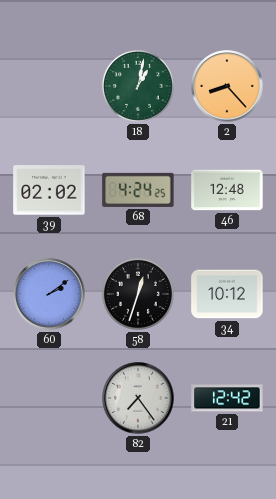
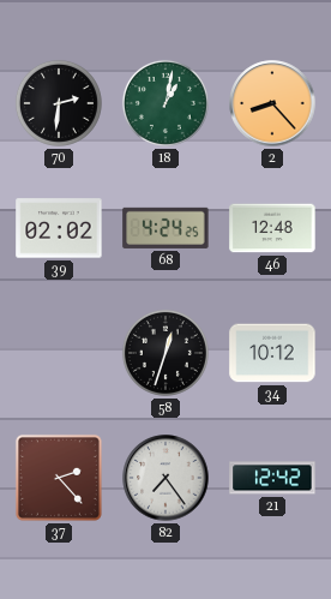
70: none -> 2:31
60: 2:09 -> none
37: none -> 2:23
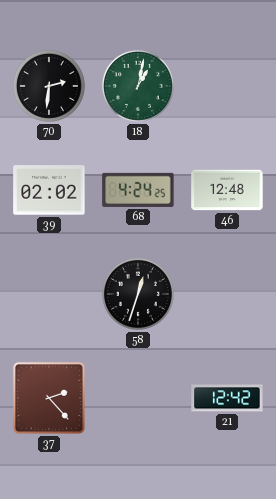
2: 8:23 -> none
34: 10:12 -> none
82: 7:24 -> none
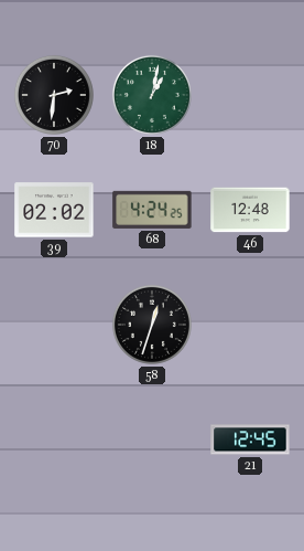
37: 2:23 -> none
21: 12:42 -> 12:45
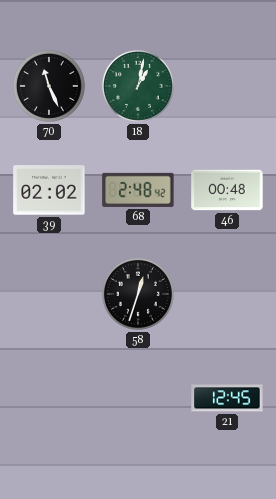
70: 2:31 -> 11:26
68: 4:24 -> 2:48
46: 12:48 -> 00:48
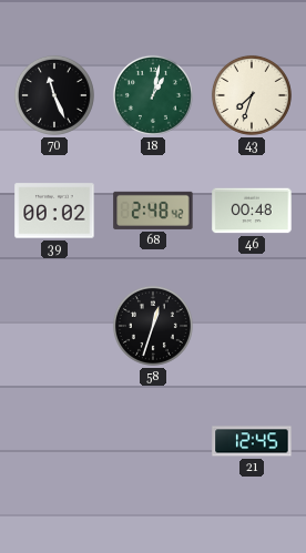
43: none -> 7:33
39: 02:02 -> 00:02
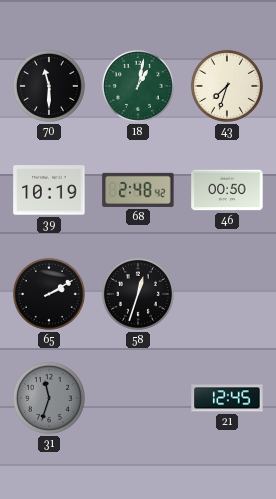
70: 11:26 -> 11:30
39: 00:02 -> 10:19
46: 00:48 -> 00:50
65: none -> 2:10
31: none -> 11:33
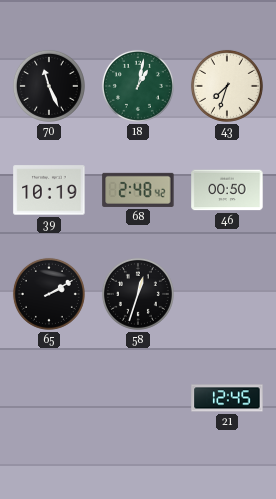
70: 11:30 -> 11:26
31: 11:33 -> none
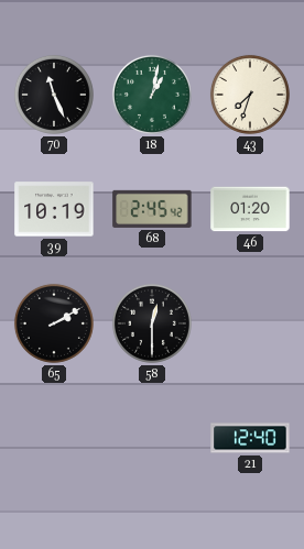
68: 2:48 -> 2:45
46: 00:50 -> 01:20
58: 12:33 -> 12:30
21: 12:45 -> 12:40
